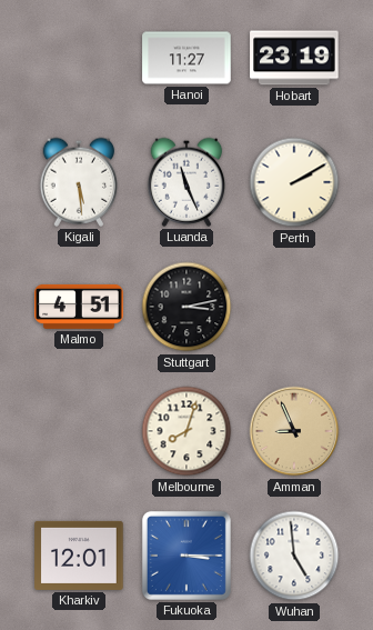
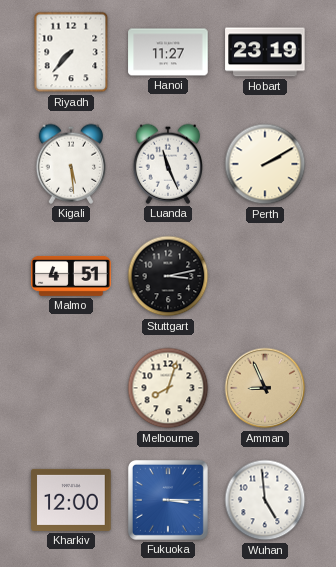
Riyadh: none -> 7:37
Kharkiv: 12:01 -> 12:00
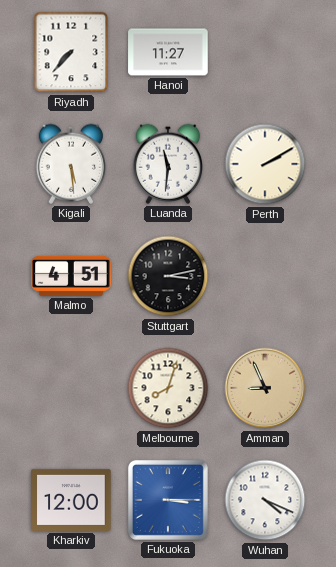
Hobart: 23:19 -> none
Luanda: 11:26 -> 11:31
Wuhan: 4:59 -> 4:19
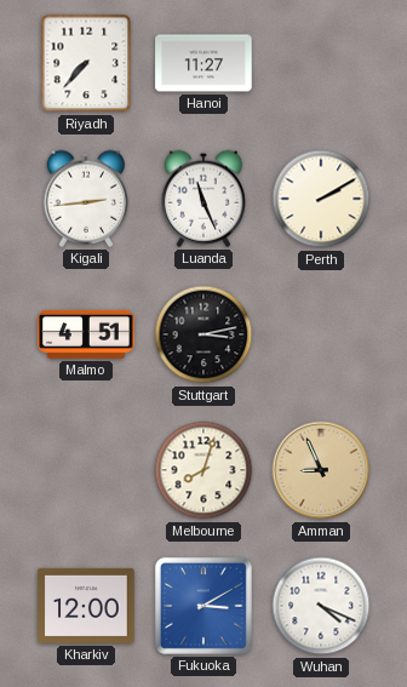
Kigali: 5:29 -> 2:44
Luanda: 11:31 -> 11:26
Fukuoka: 3:15 -> 3:10
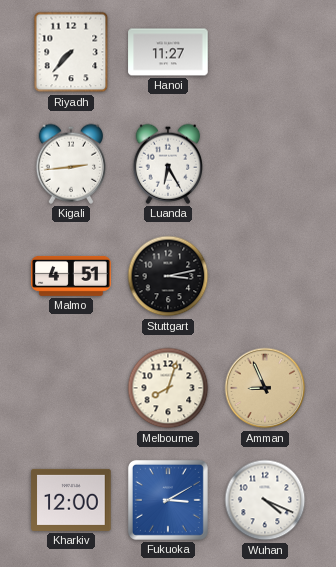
Luanda: 11:26 -> 6:25
Perth: 2:10 -> none
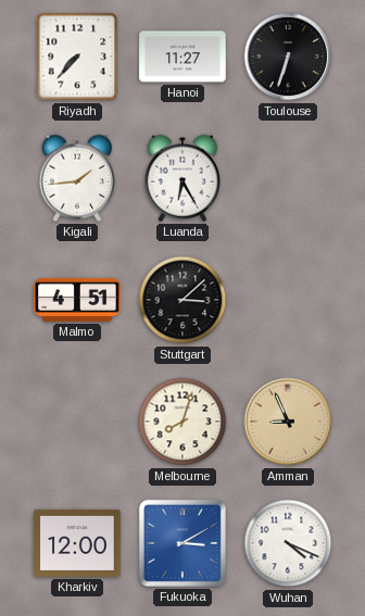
Toulouse: none -> 6:33
Kigali: 2:44 -> 1:44
Stuttgart: 3:13 -> 3:08
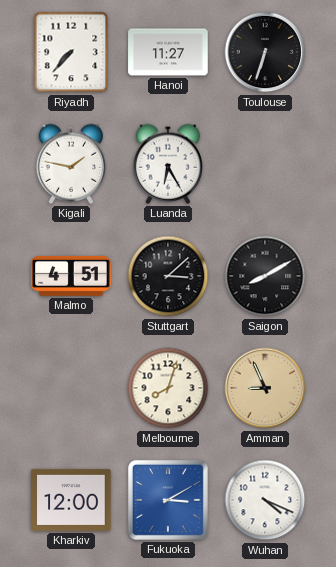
Kigali: 1:44 -> 1:47
Saigon: none -> 8:10
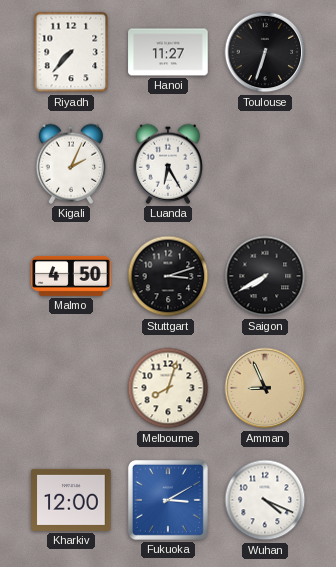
Kigali: 1:47 -> 2:04
Malmo: 4:51 -> 4:50
Stuttgart: 3:08 -> 3:12
Saigon: 8:10 -> 7:40
